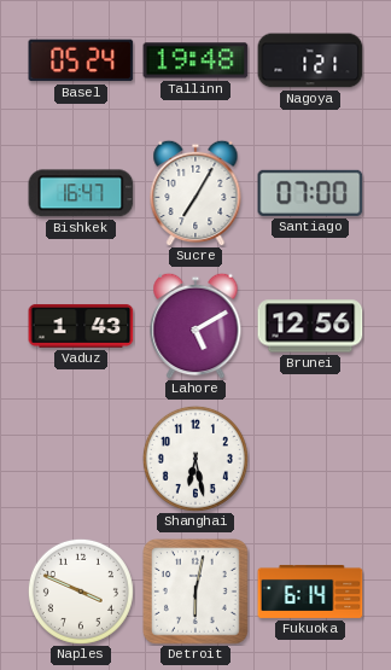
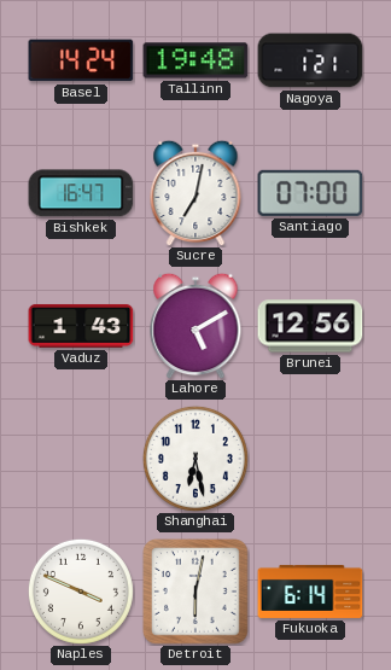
Basel: 05:24 -> 14:24
Sucre: 7:05 -> 7:02
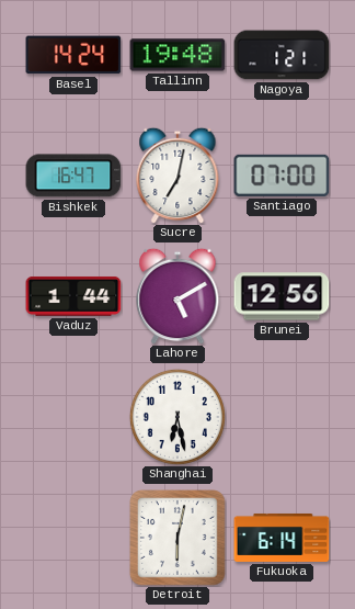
Vaduz: 1:43 -> 1:44
Naples: 3:49 -> none
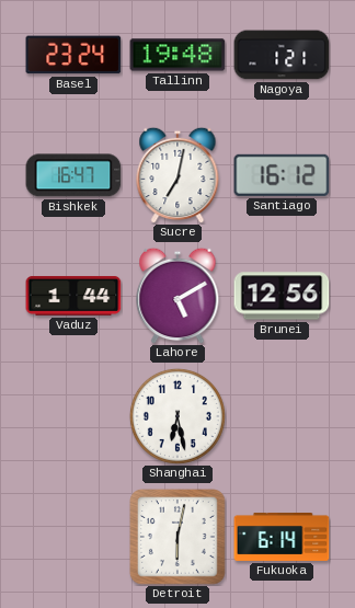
Basel: 14:24 -> 23:24
Santiago: 07:00 -> 16:12
